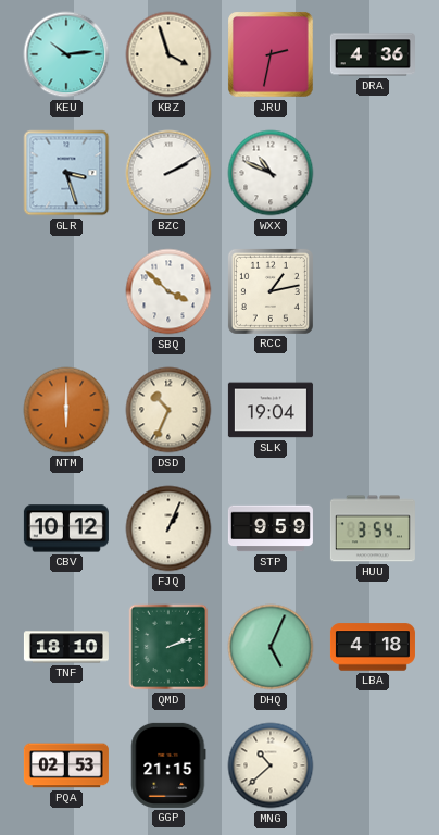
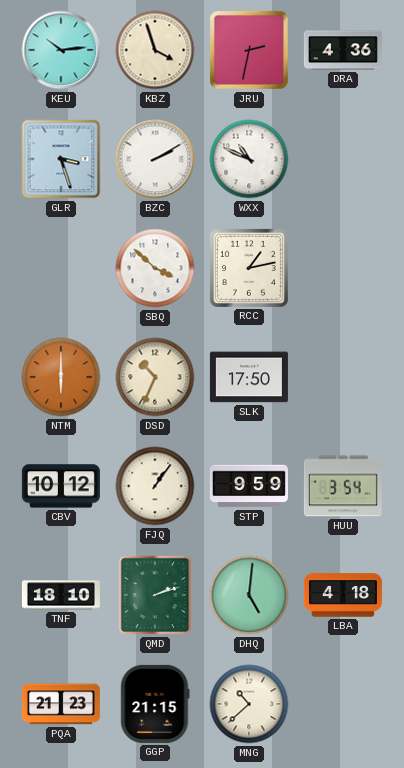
SLK: 19:04 -> 17:50
FJQ: 1:04 -> 1:06
DHQ: 5:04 -> 5:01
PQA: 02:53 -> 21:23
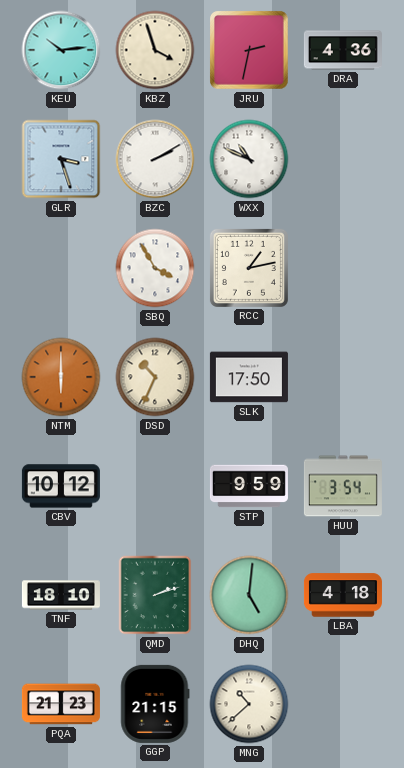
SBQ: 3:52 -> 3:55
FJQ: 1:06 -> none
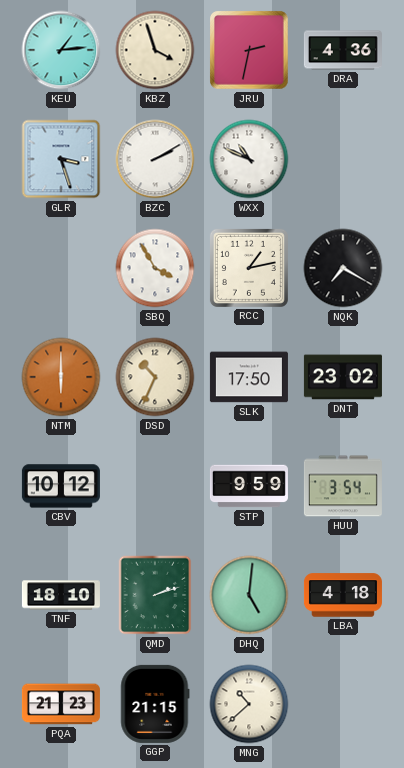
KEU: 10:14 -> 1:14
NQK: none -> 7:20
DNT: none -> 23:02
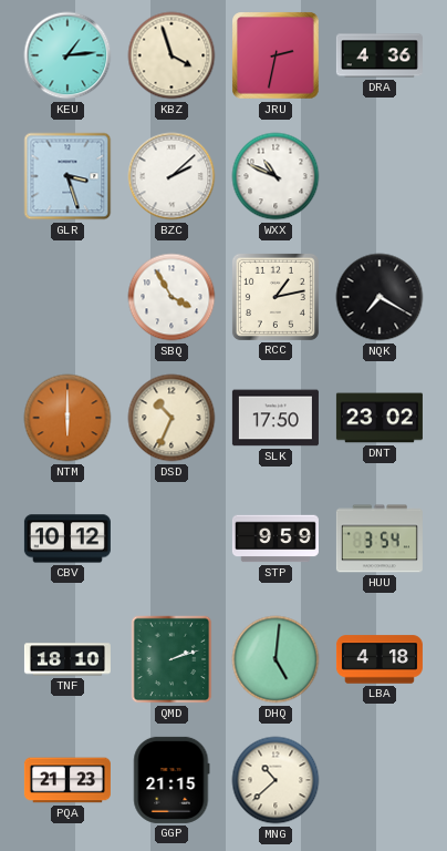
BZC: 2:10 -> 2:08
